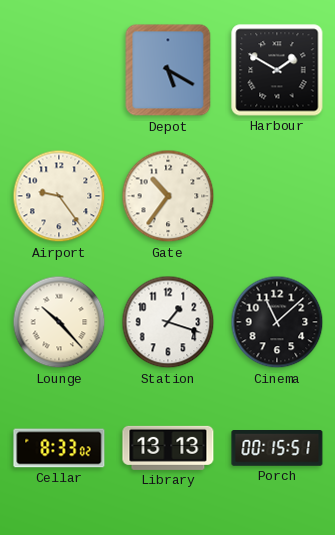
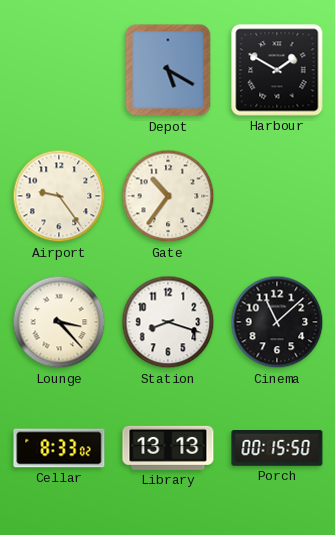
Lounge: 10:23 -> 3:23
Station: 1:18 -> 8:18
Porch: 00:15:51 -> 00:15:50
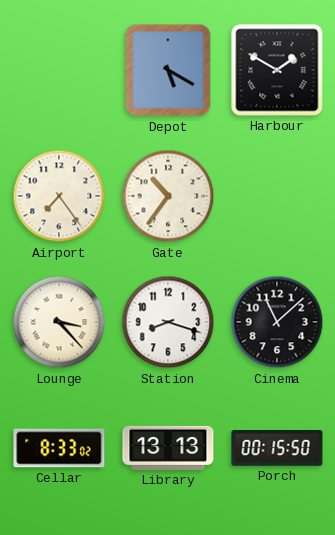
Airport: 9:24 -> 7:24
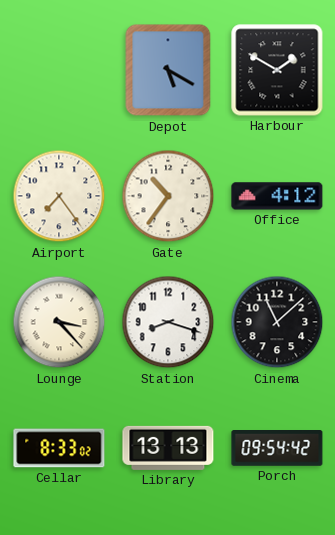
Office: none -> 4:12
Porch: 00:15 -> 09:54
